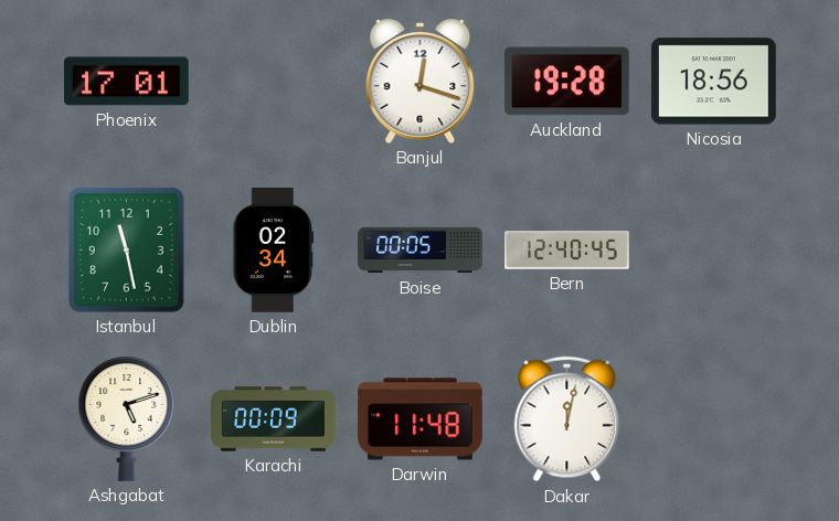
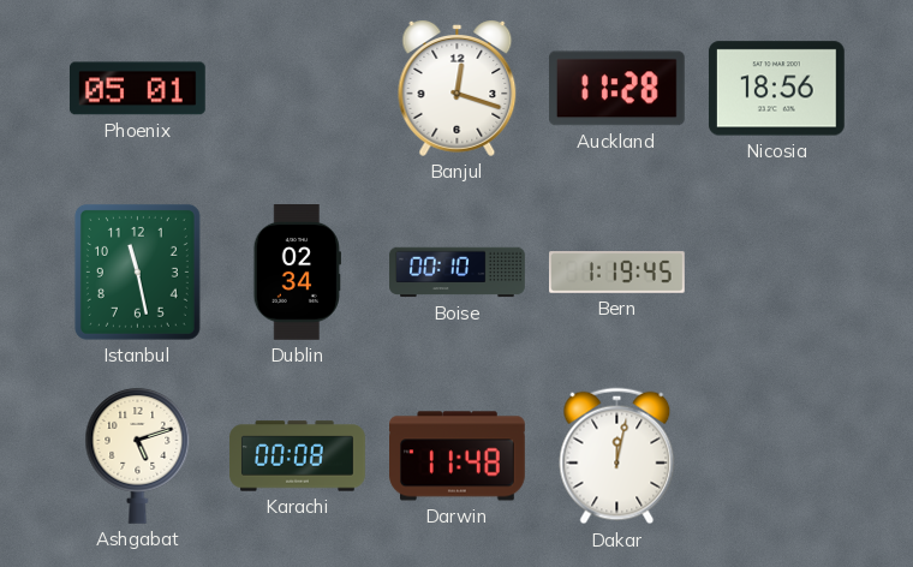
Phoenix: 17:01 -> 05:01
Auckland: 19:28 -> 11:28
Boise: 00:05 -> 00:10
Bern: 12:40 -> 1:19
Karachi: 00:09 -> 00:08
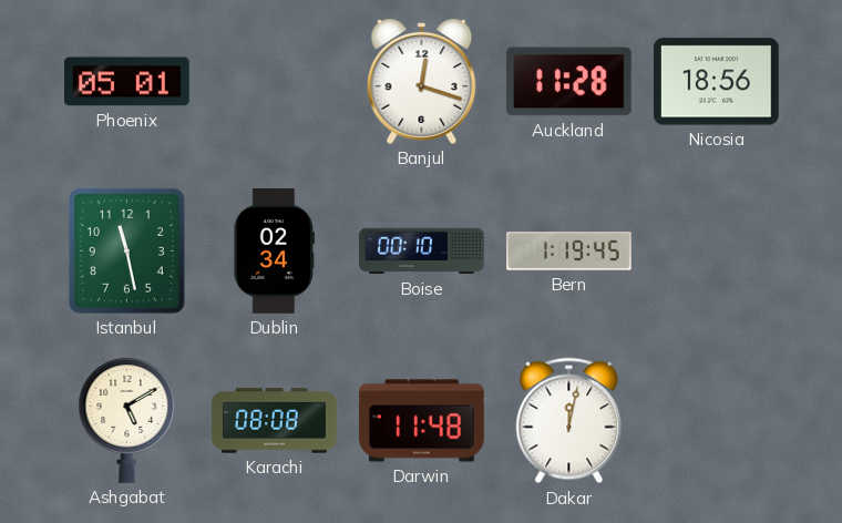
Ashgabat: 5:12 -> 5:10
Karachi: 00:08 -> 08:08
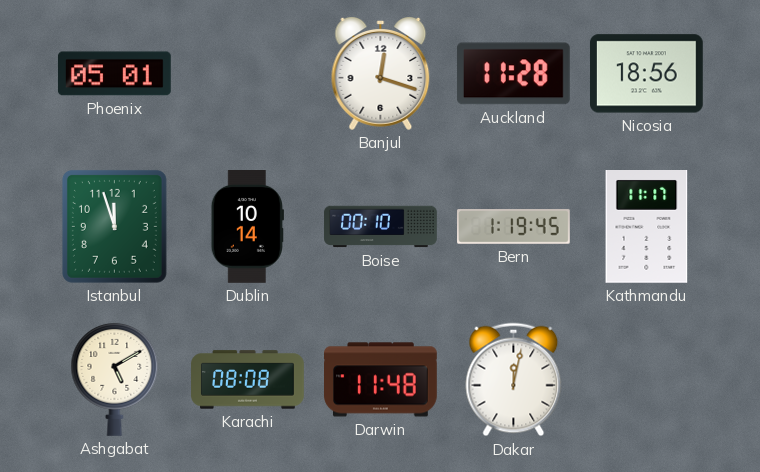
Istanbul: 11:28 -> 11:57
Dublin: 02:34 -> 10:14
Kathmandu: none -> 11:17
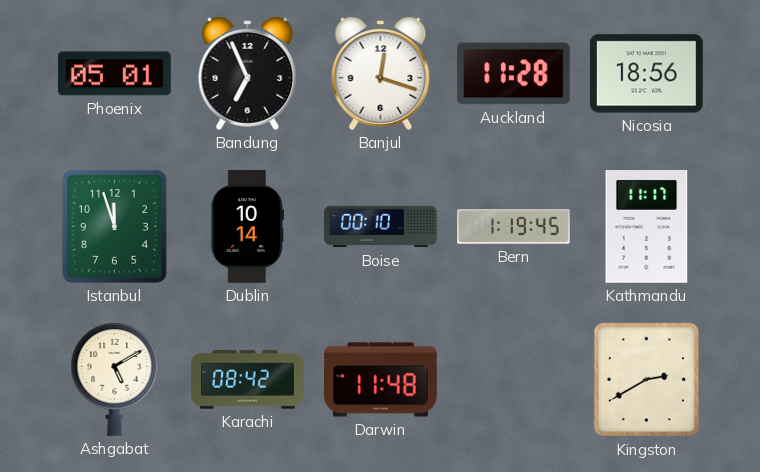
Bandung: none -> 6:56
Karachi: 08:08 -> 08:42
Dakar: 12:02 -> none
Kingston: none -> 2:40
